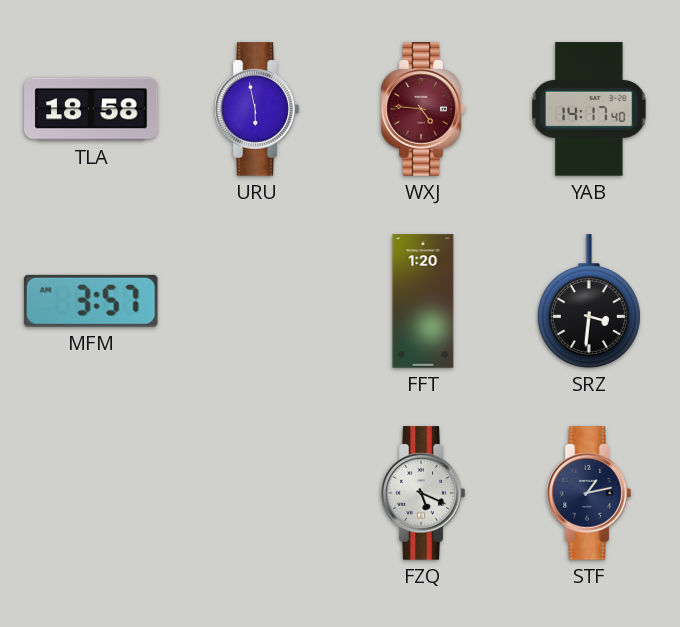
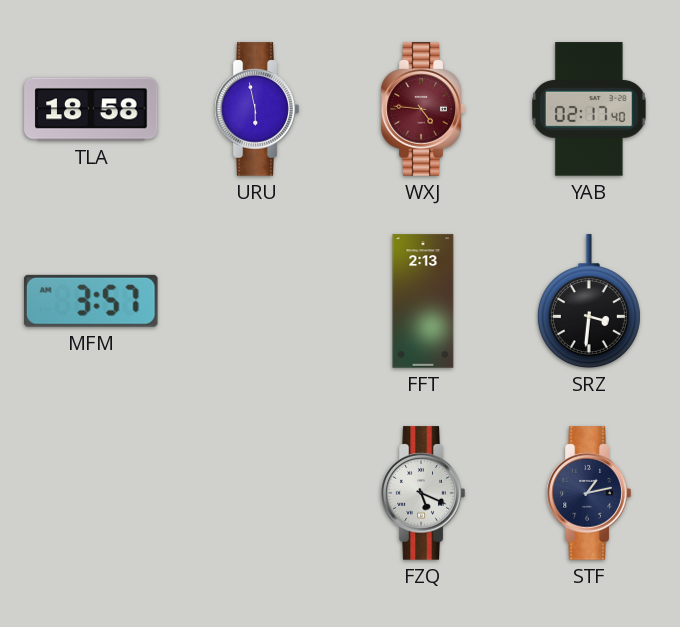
YAB: 14:17 -> 02:17
FFT: 1:20 -> 2:13
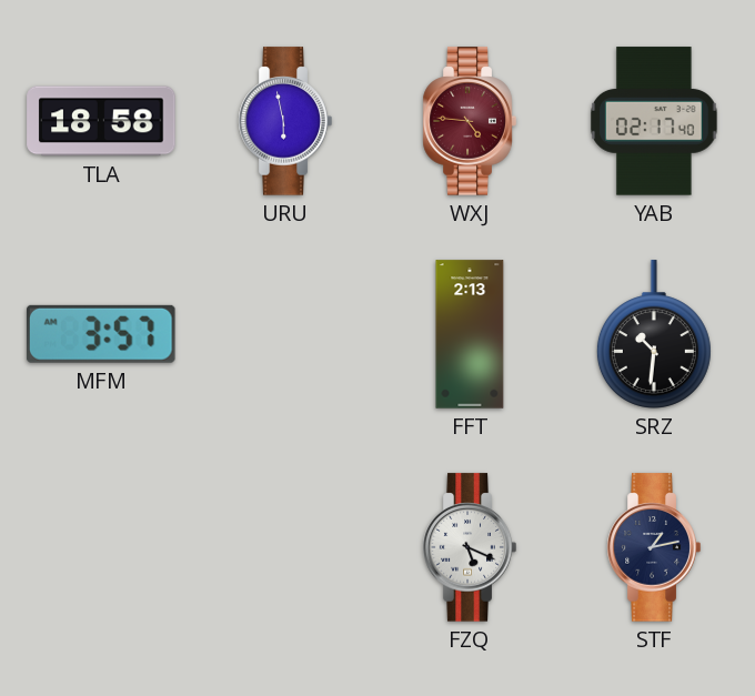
SRZ: 3:31 -> 10:31
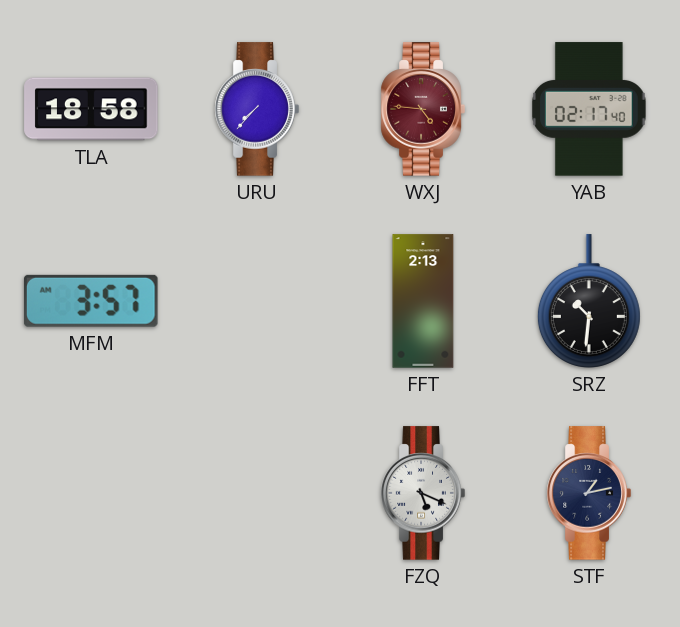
URU: 5:58 -> 7:37
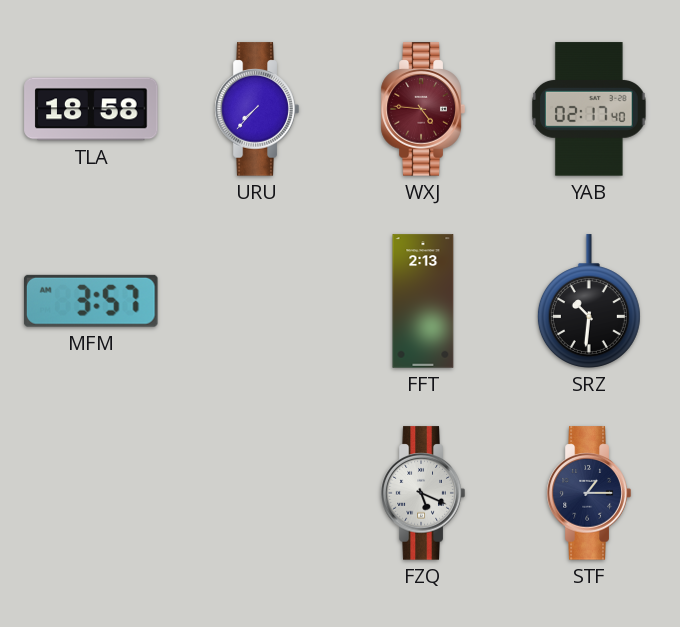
STF: 1:13 -> 1:15
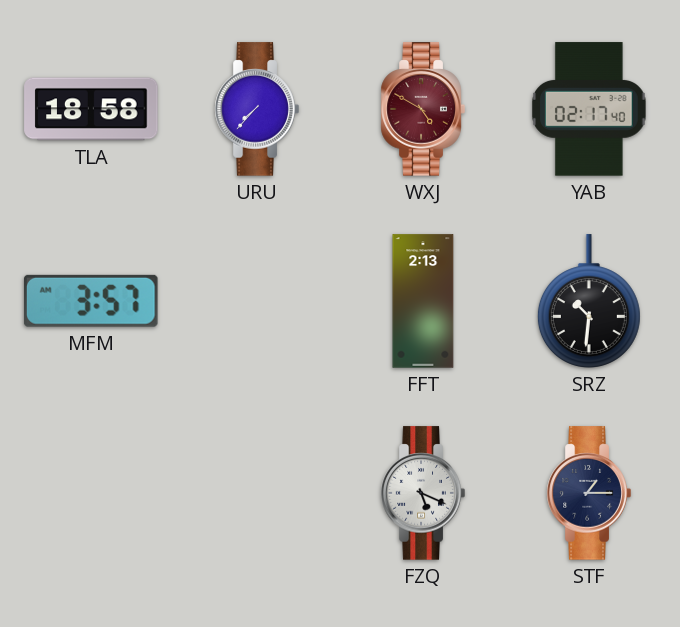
WXJ: 4:46 -> 4:50
